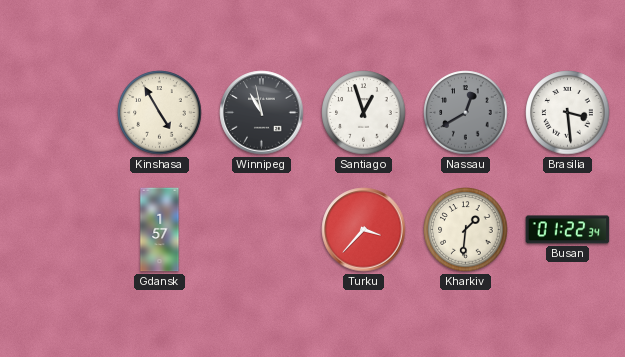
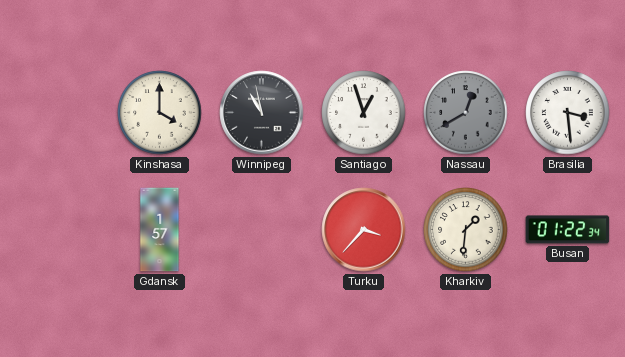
Kinshasa: 4:55 -> 4:00
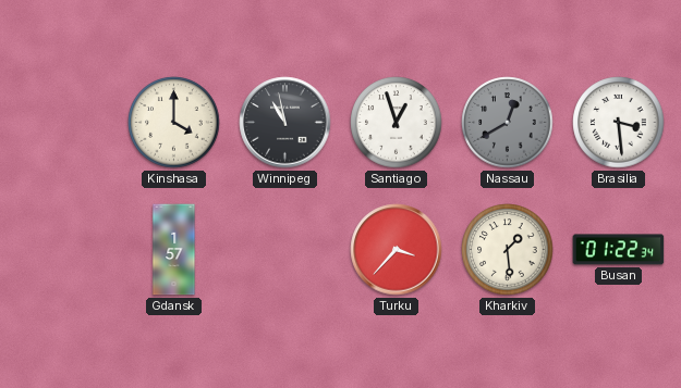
Kharkiv: 1:31 -> 1:29
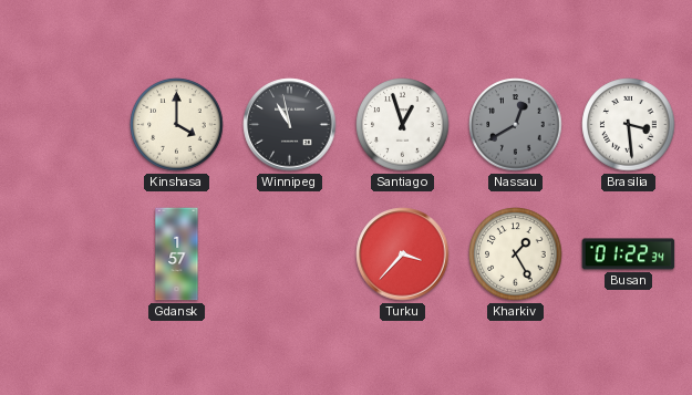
Kharkiv: 1:29 -> 1:25
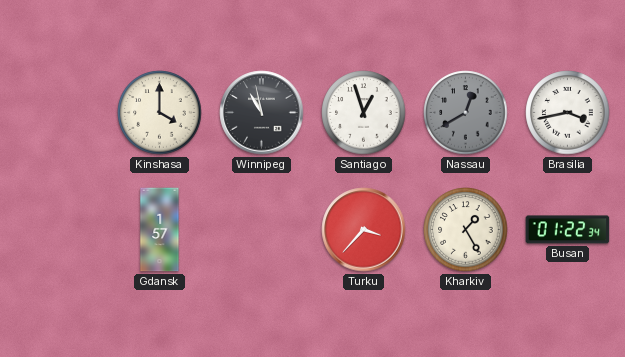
Brasilia: 3:29 -> 3:43
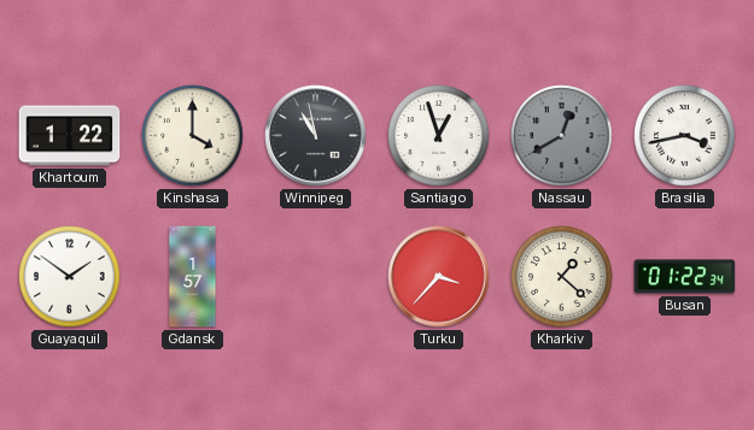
Khartoum: none -> 1:22
Guayaquil: none -> 1:51
Kharkiv: 1:25 -> 1:22
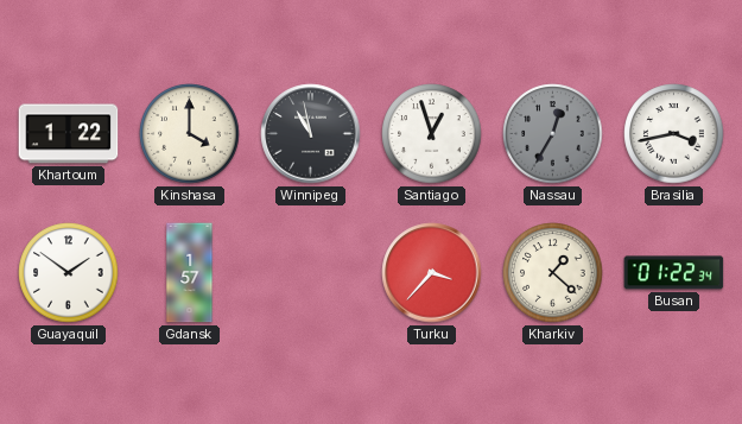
Nassau: 12:40 -> 12:35
